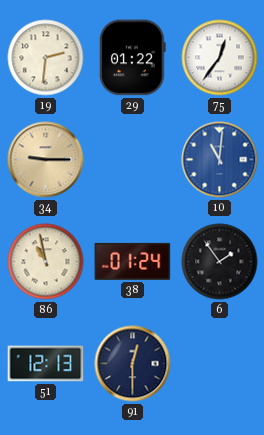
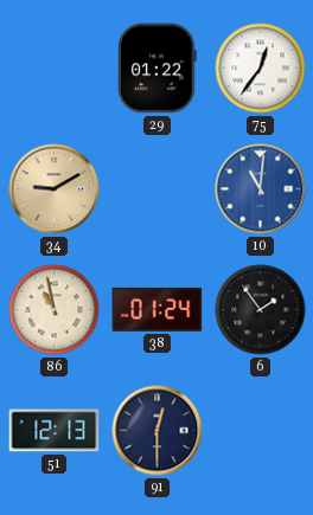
19: 2:31 -> none
34: 9:15 -> 9:10
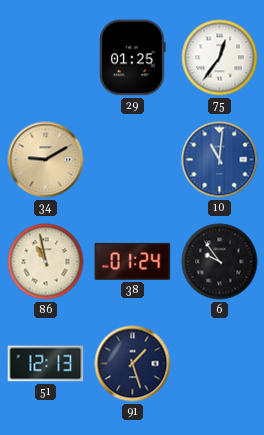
29: 01:22 -> 01:25
6: 1:54 -> 9:54
91: 12:30 -> 1:27
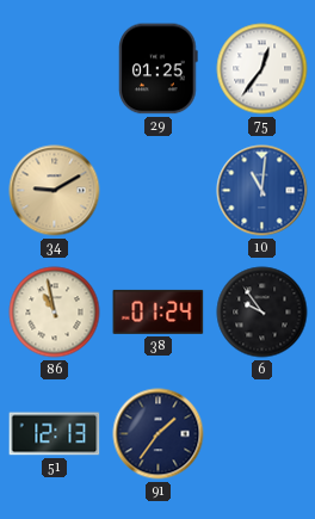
91: 1:27 -> 1:36
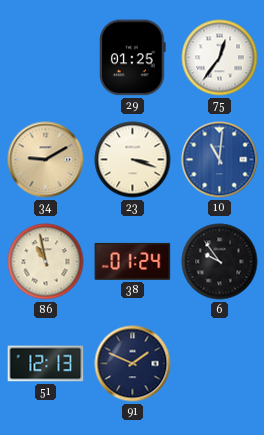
23: none -> 3:18
91: 1:36 -> 1:49
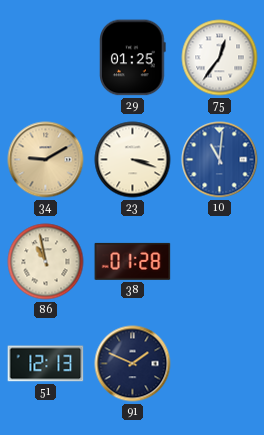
38: 01:24 -> 01:28
6: 9:54 -> none
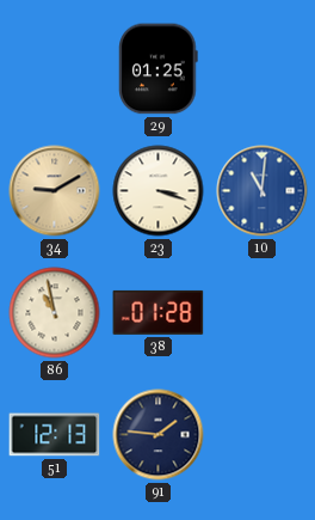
75: 12:36 -> none
91: 1:49 -> 1:46
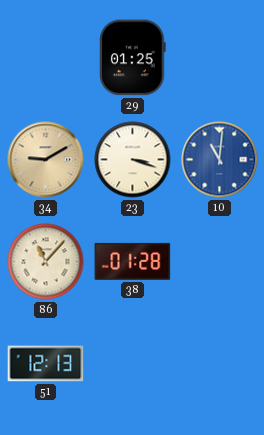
86: 10:58 -> 11:07
91: 1:46 -> none
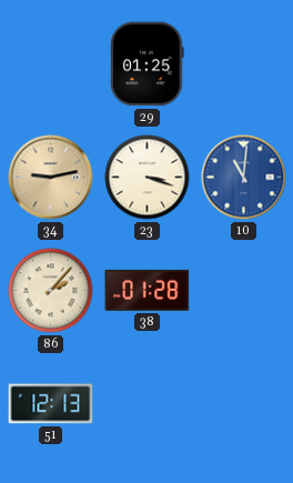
34: 9:10 -> 9:13
86: 11:07 -> 2:07
